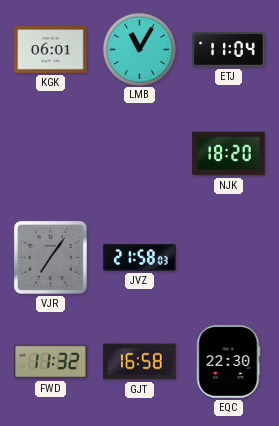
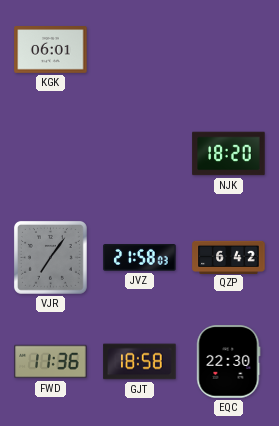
LMB: 11:05 -> none
ETJ: 11:04 -> none
QZP: none -> 6:42
FWD: 11:32 -> 11:36
GJT: 16:58 -> 18:58
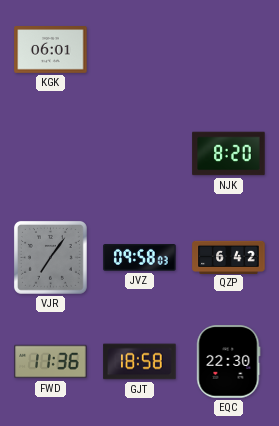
NJK: 18:20 -> 8:20
JVZ: 21:58 -> 09:58
